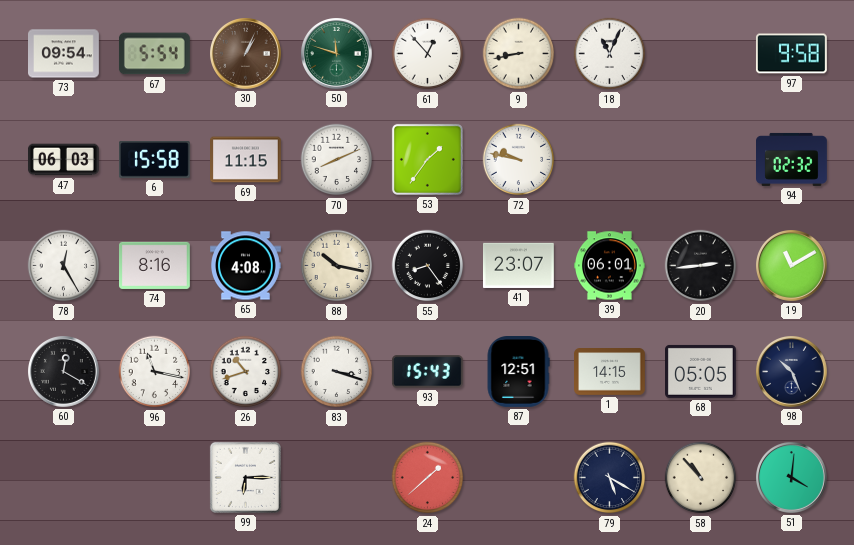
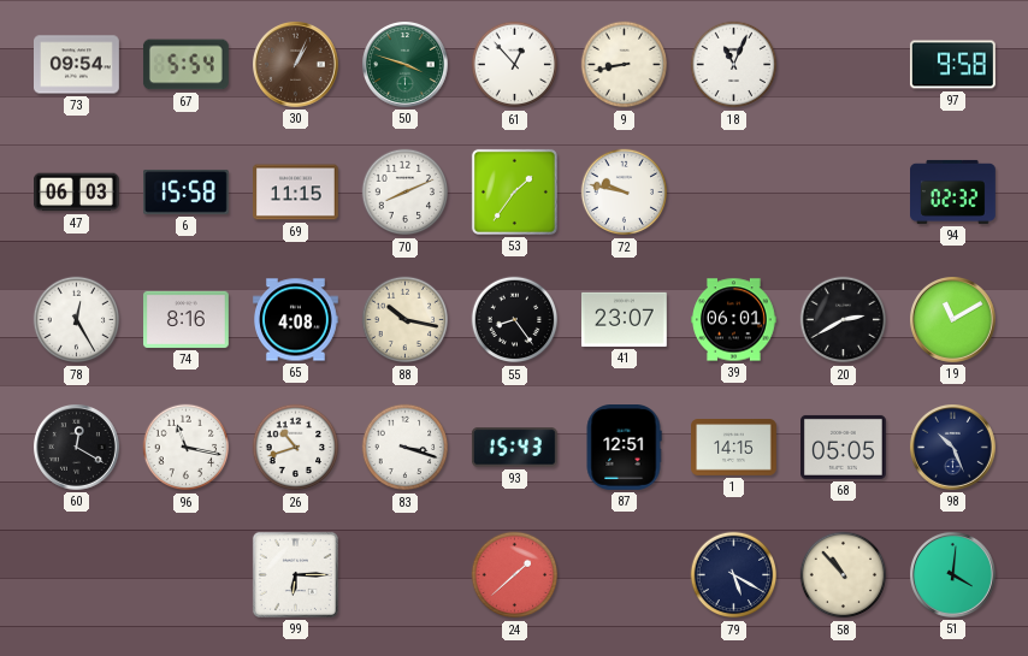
50: 11:48 -> 3:48
20: 2:44 -> 2:40
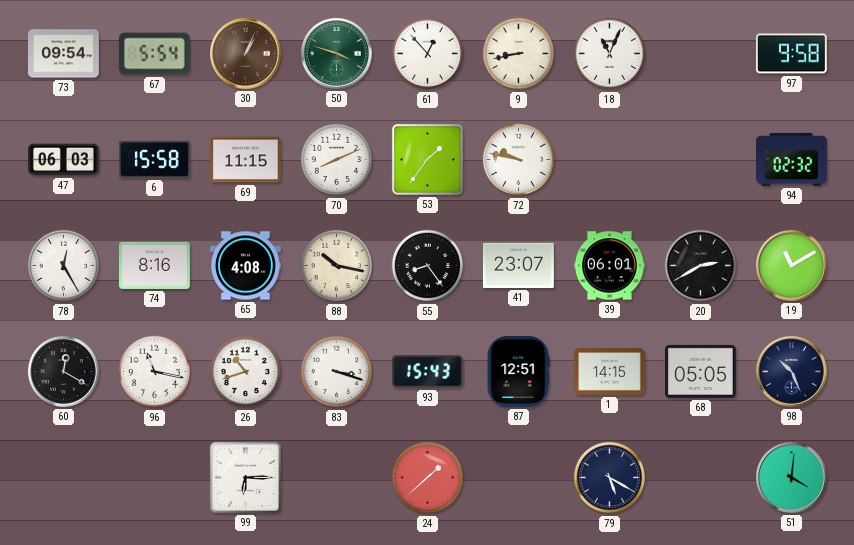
58: 10:53 -> none
